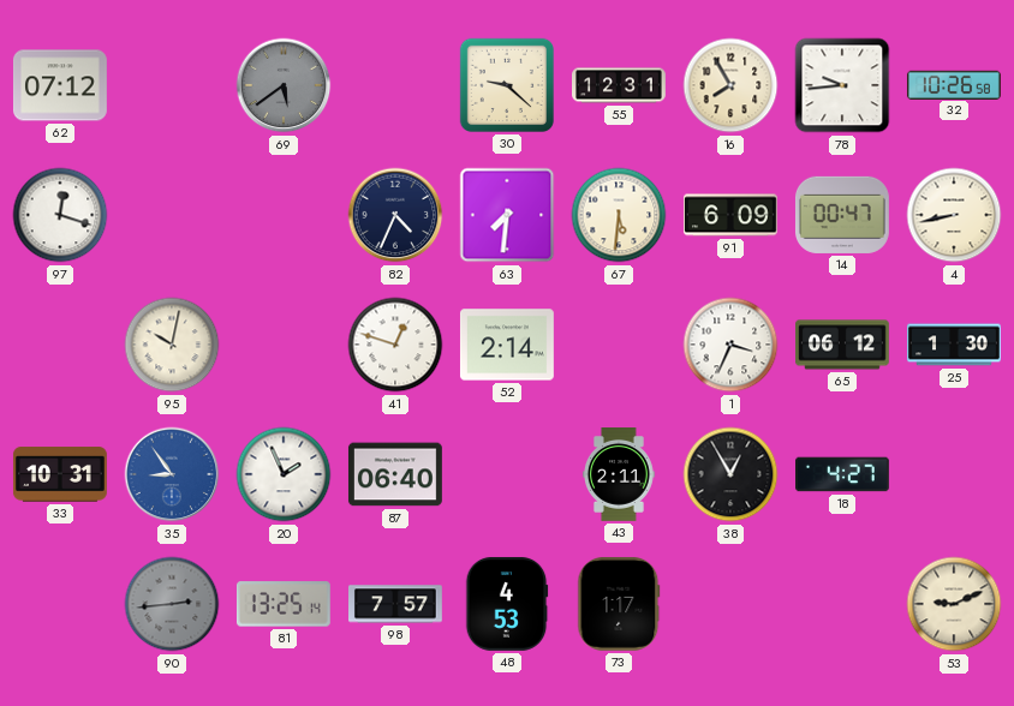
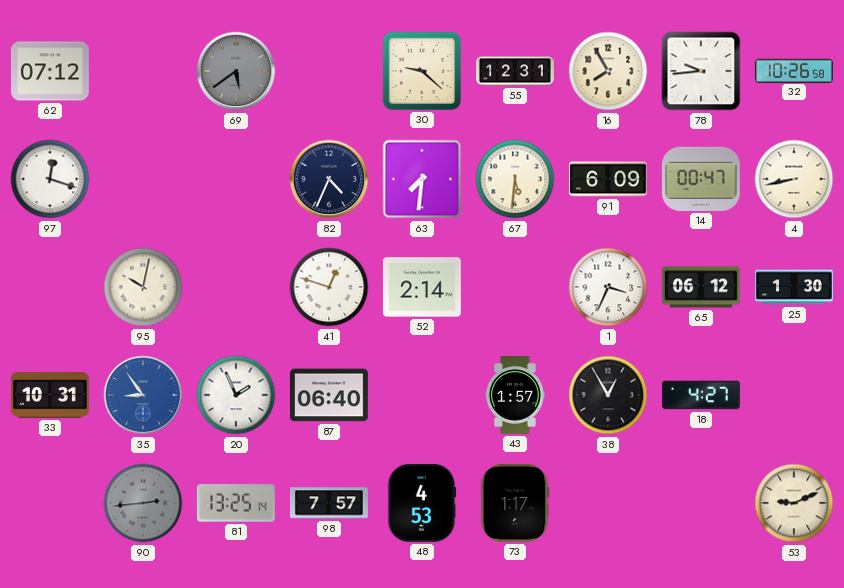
43: 2:11 -> 1:57
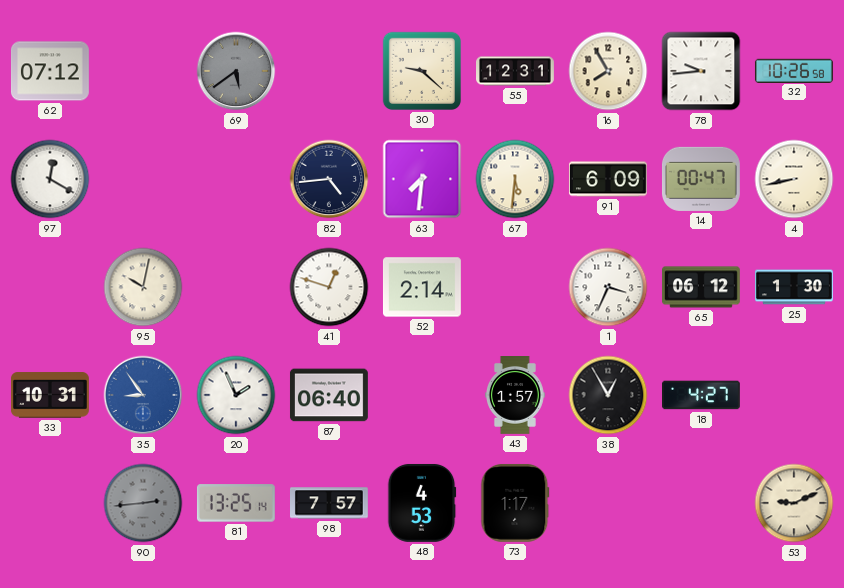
97: 12:18 -> 12:20
82: 4:34 -> 4:44
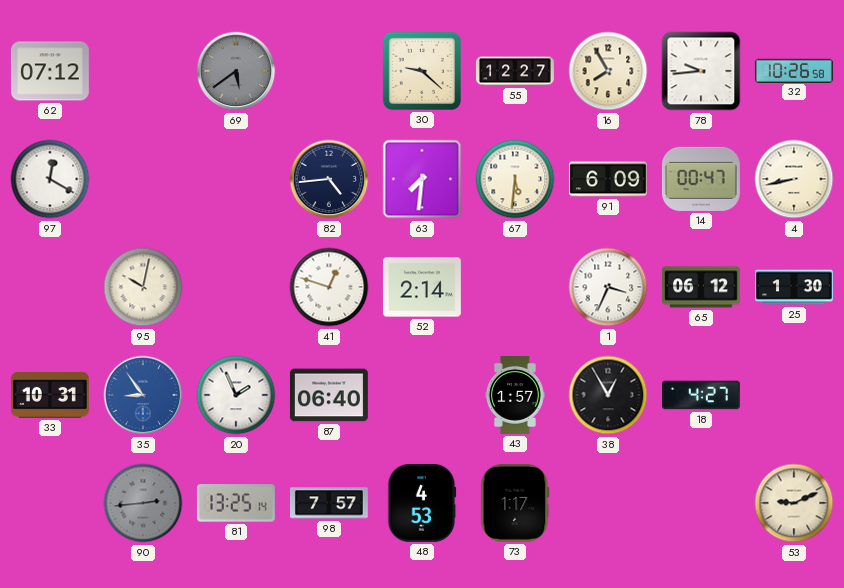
55: 12:31 -> 12:27
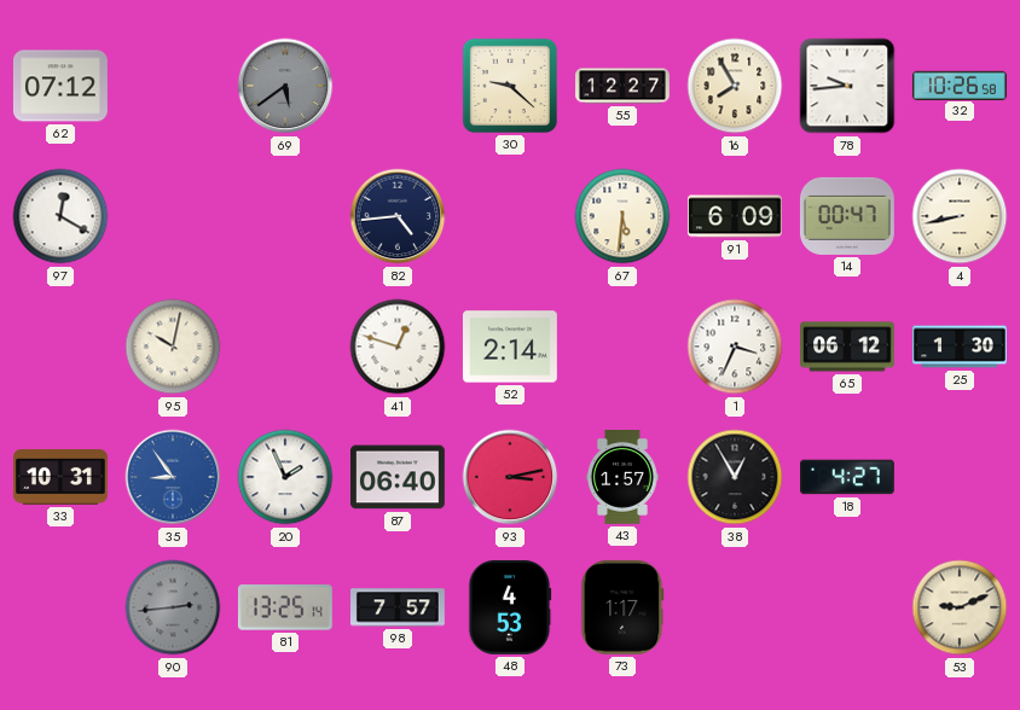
63: 7:31 -> none
93: none -> 3:13
